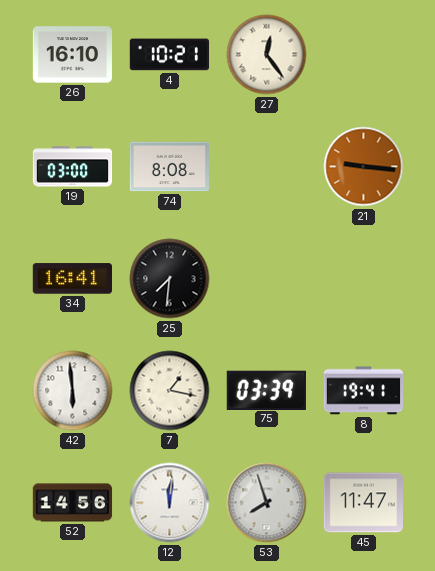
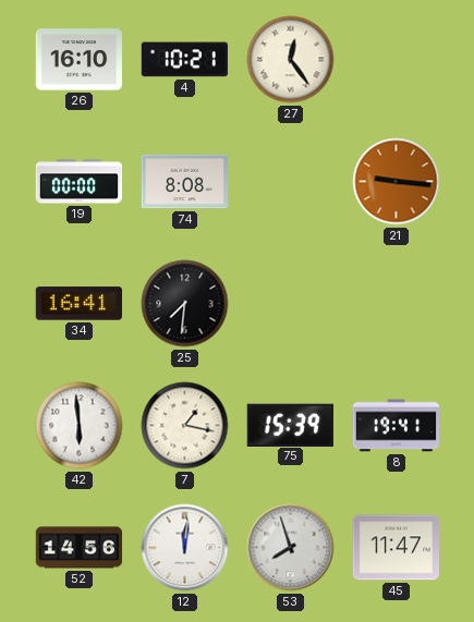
19: 03:00 -> 00:00
75: 03:39 -> 15:39
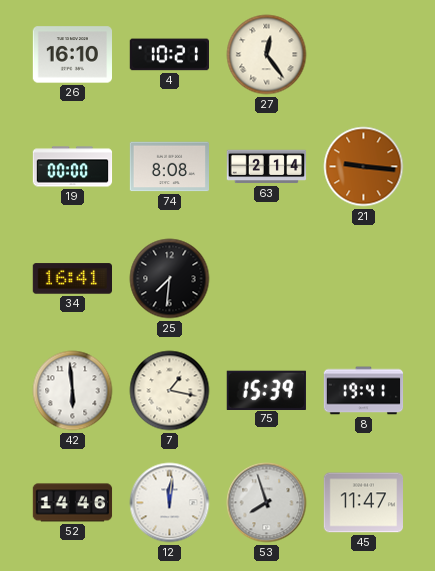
63: none -> 2:14
52: 14:56 -> 14:46
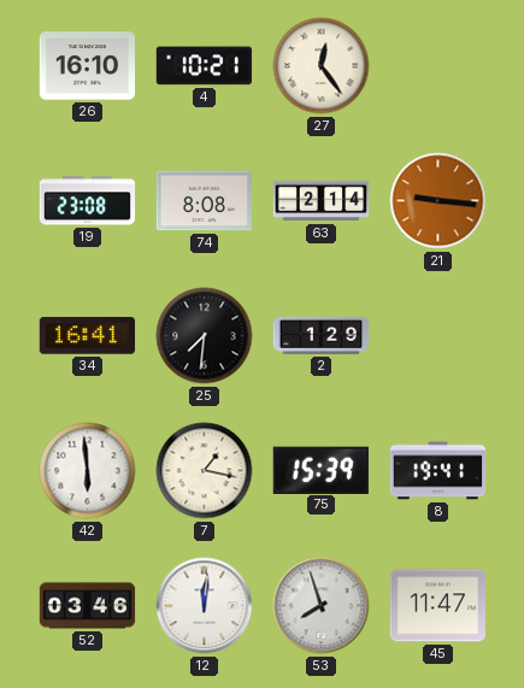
19: 00:00 -> 23:08
2: none -> 1:29
52: 14:46 -> 03:46
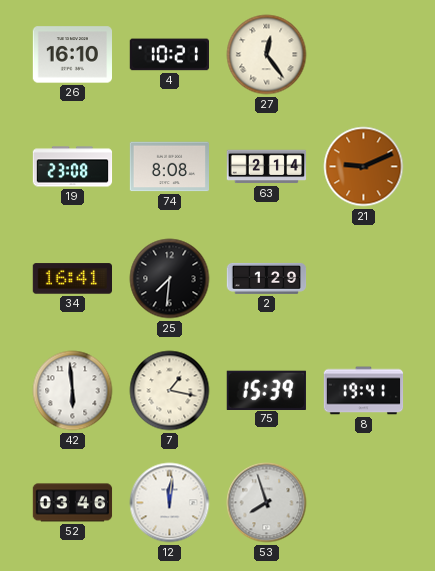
21: 9:16 -> 9:11
45: 11:47 -> none
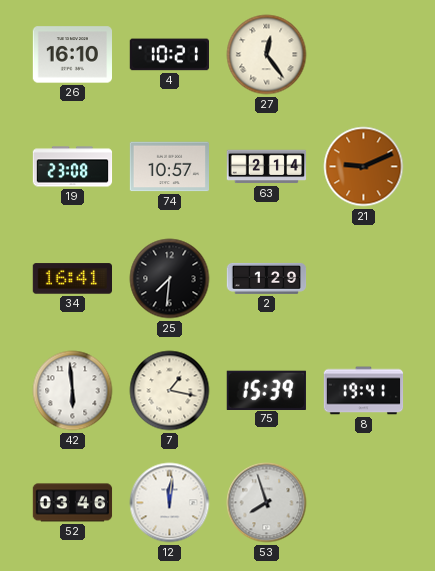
74: 8:08 -> 10:57
